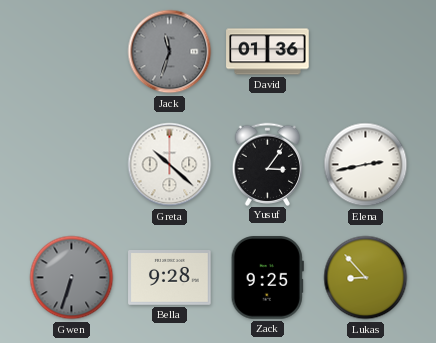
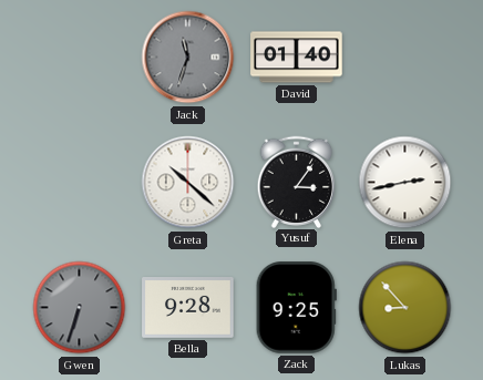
David: 01:36 -> 01:40
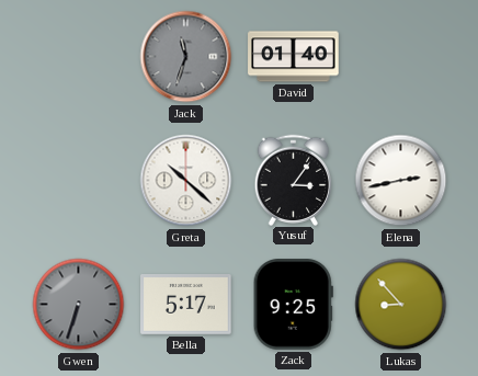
Bella: 9:28 -> 5:17
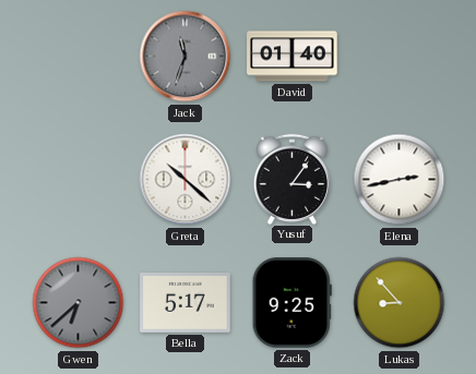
Gwen: 6:33 -> 6:38
